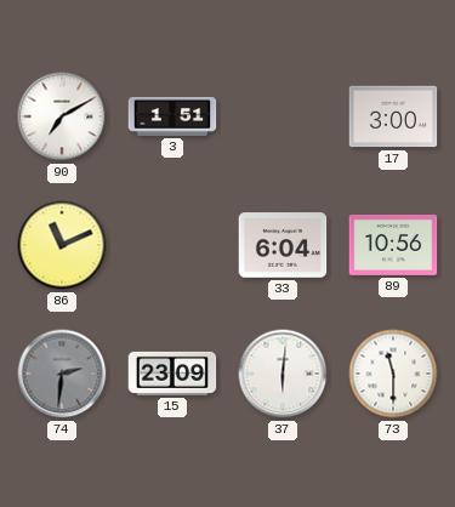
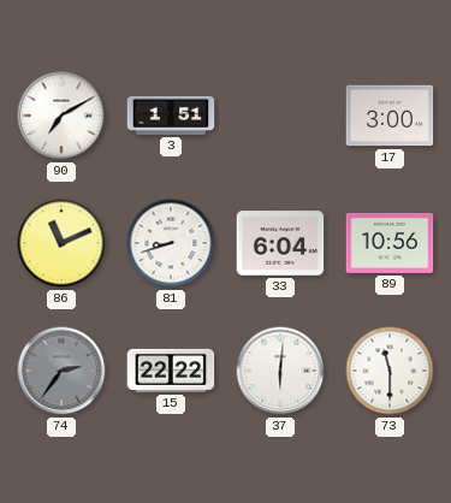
81: none -> 8:42
74: 2:31 -> 2:36
15: 23:09 -> 22:22
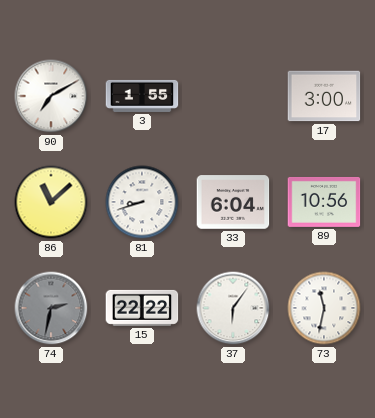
3: 1:51 -> 1:55
86: 11:11 -> 11:08
74: 2:36 -> 2:32
37: 6:01 -> 6:06
73: 11:30 -> 11:32
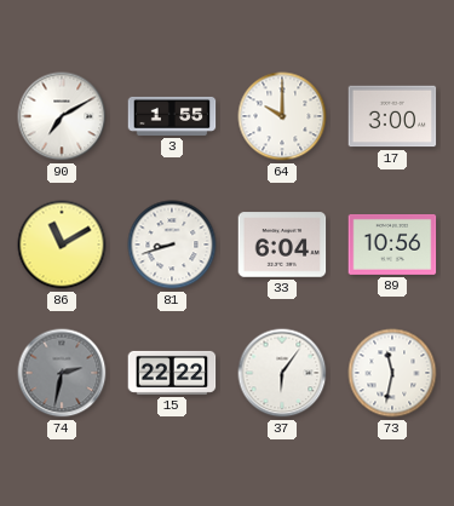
64: none -> 10:00
86: 11:08 -> 11:10
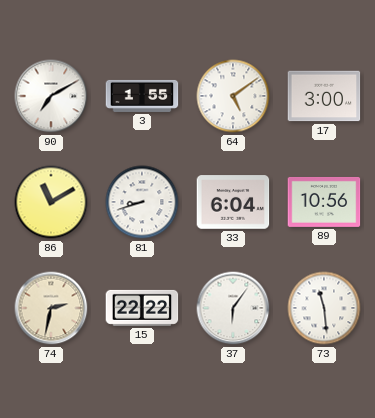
64: 10:00 -> 5:09
74 dial: grey -> cream
73: 11:32 -> 11:29
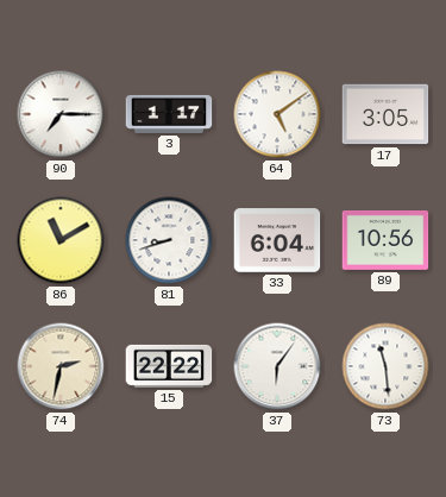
90: 7:10 -> 7:15
3: 1:55 -> 1:17
17: 3:00 -> 3:05
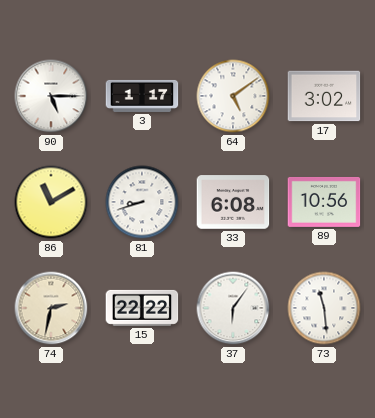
90: 7:15 -> 5:15
17: 3:05 -> 3:02
33: 6:04 -> 6:08
